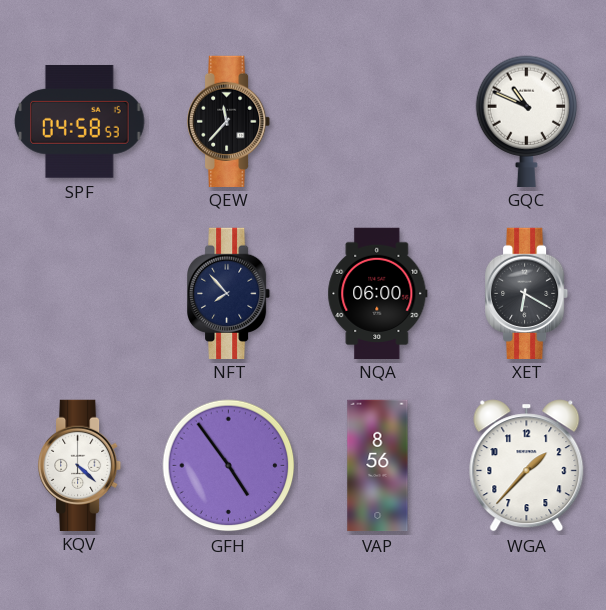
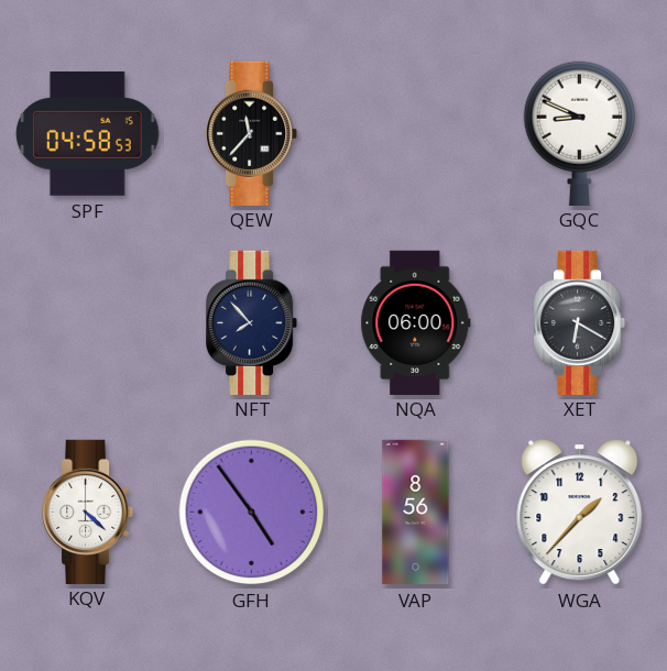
GQC: 10:49 -> 8:49
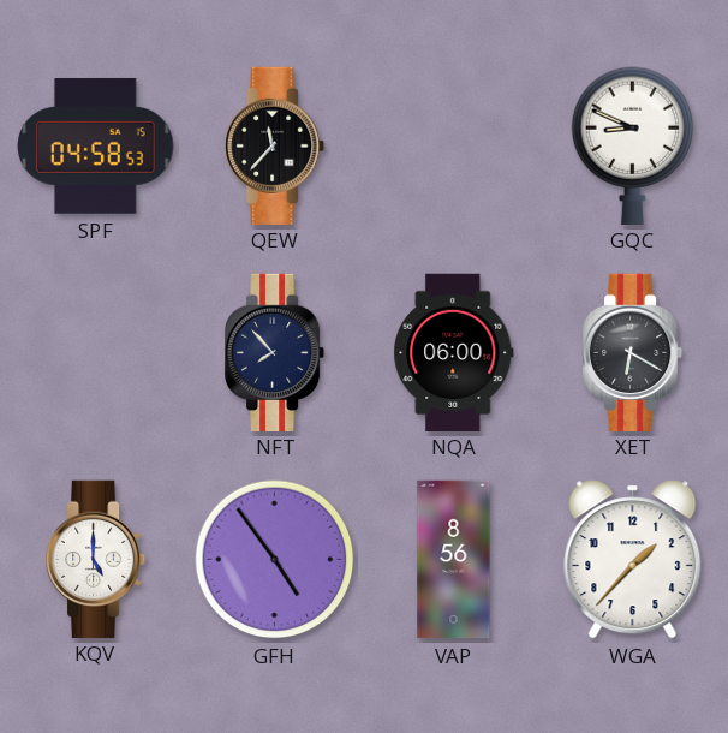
KQV: 4:22 -> 5:00
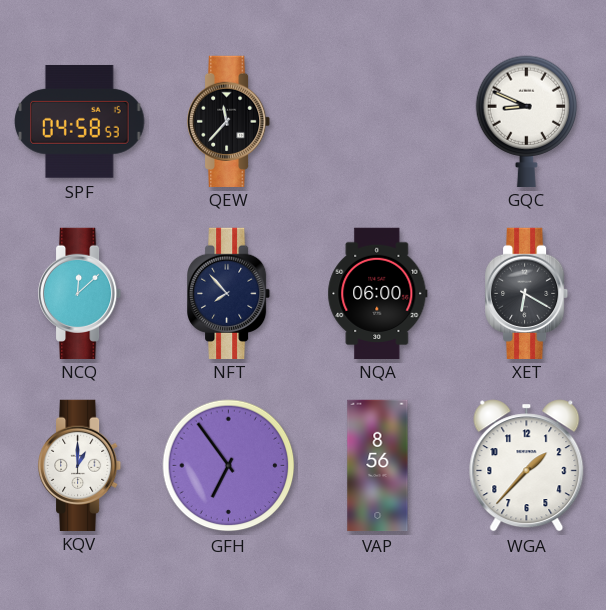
NCQ: none -> 12:08
KQV: 5:00 -> 1:00
GFH: 4:54 -> 6:54
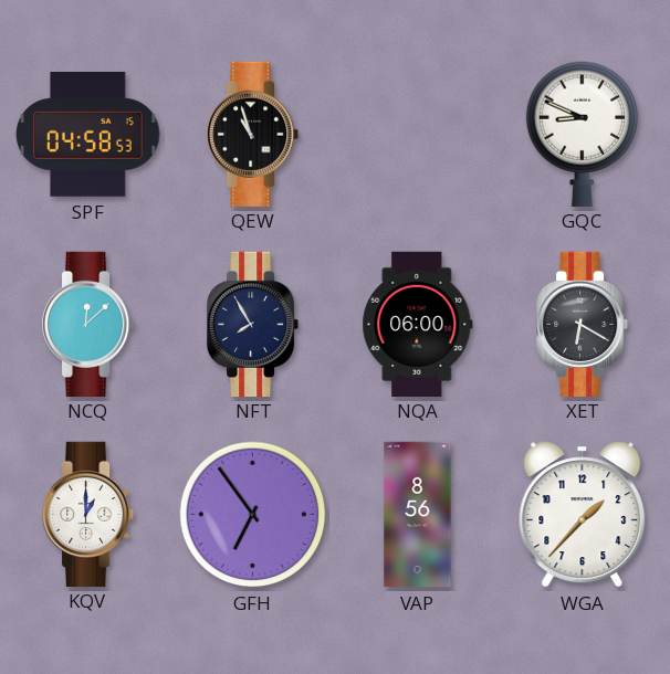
QEW: 11:37 -> 10:57
NFT: 7:53 -> 7:55
